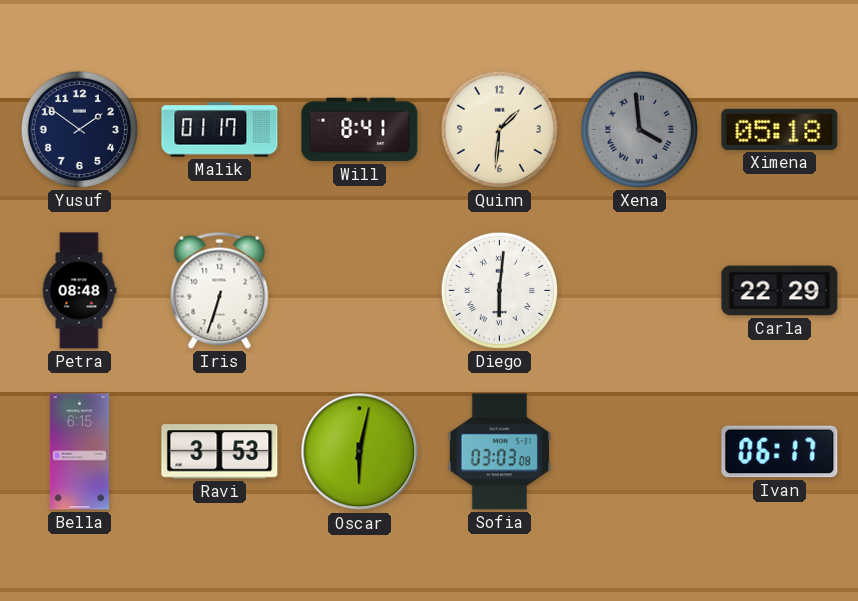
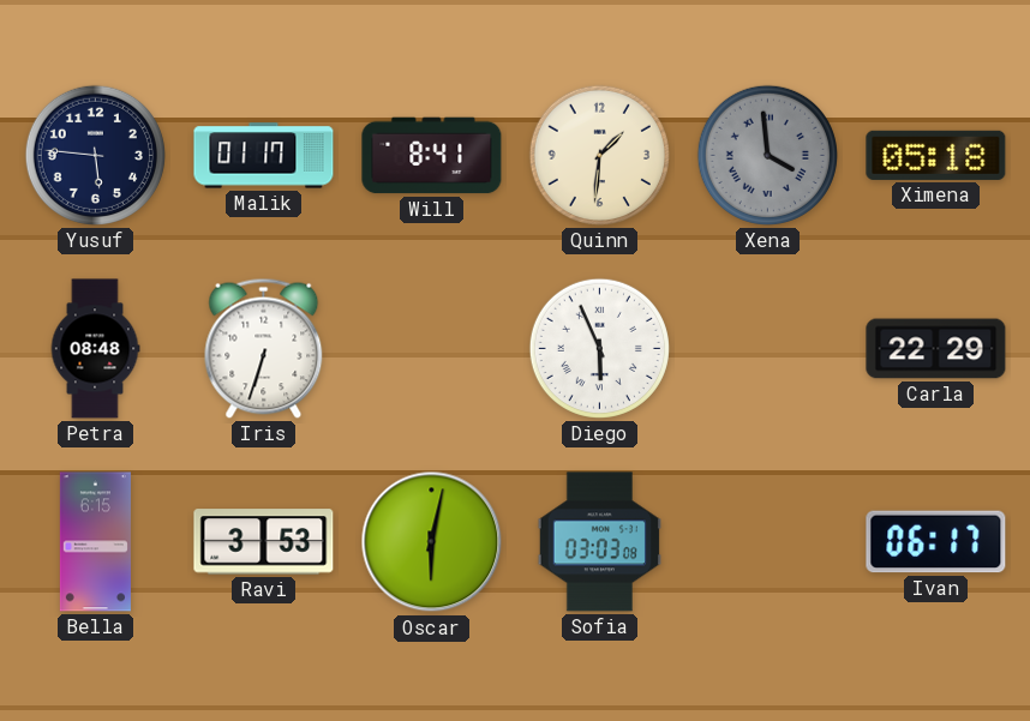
Yusuf: 1:51 -> 5:46
Diego: 6:01 -> 5:56
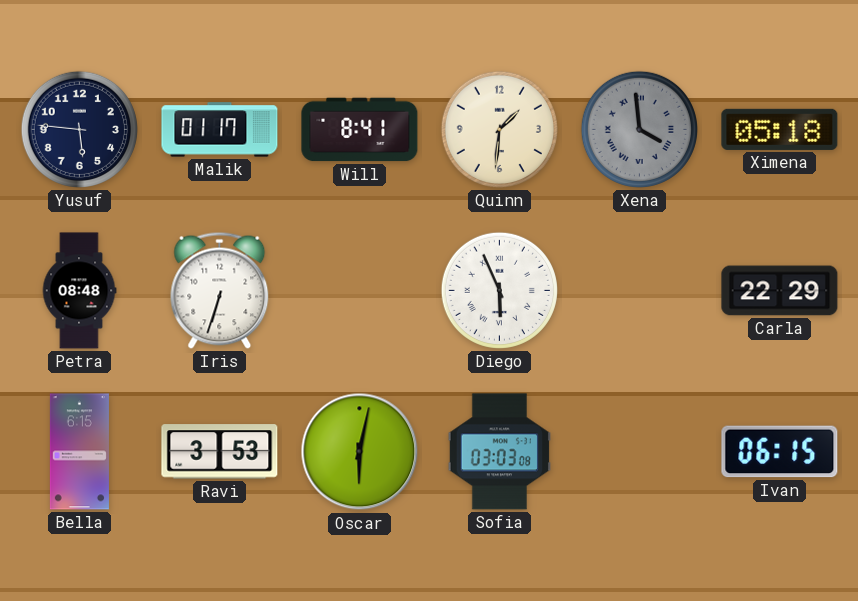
Ivan: 06:17 -> 06:15
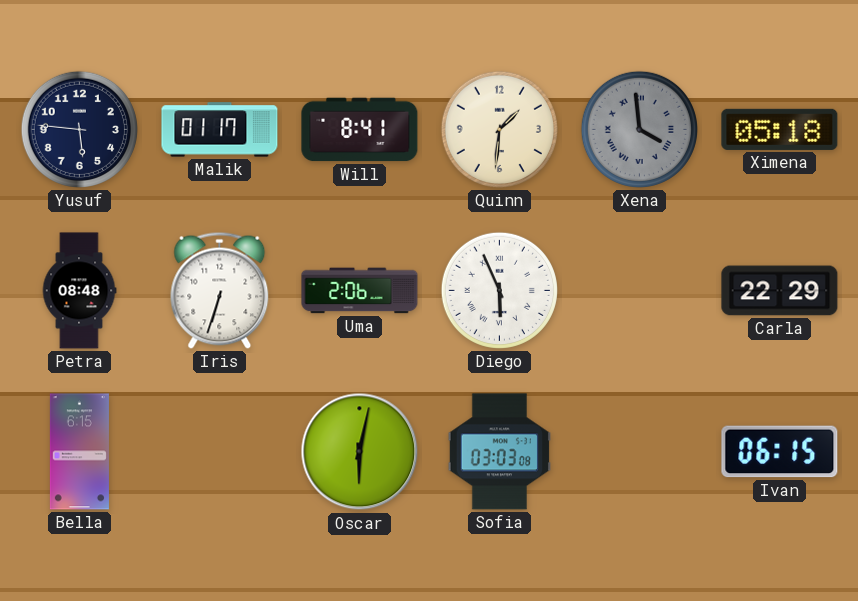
Uma: none -> 2:06
Ravi: 3:53 -> none
